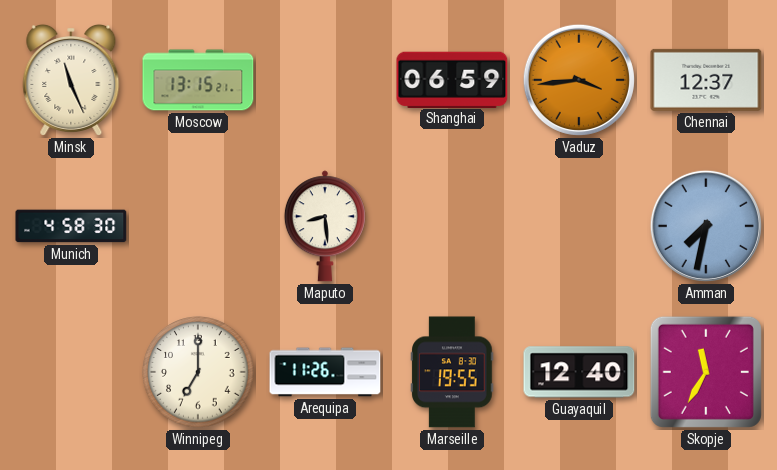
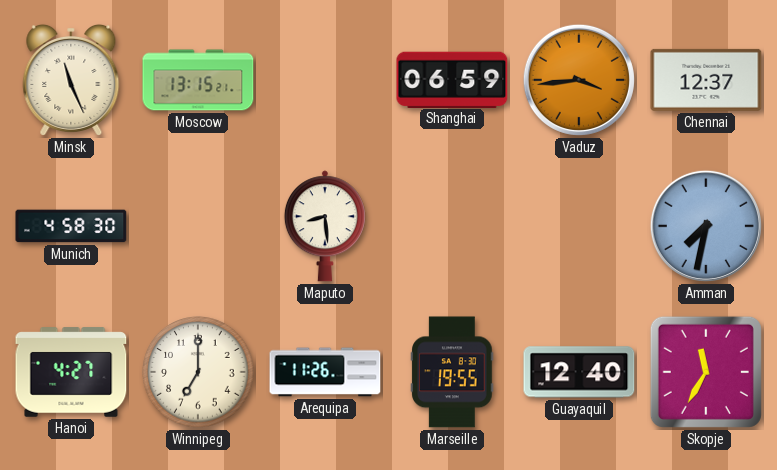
Hanoi: none -> 4:27
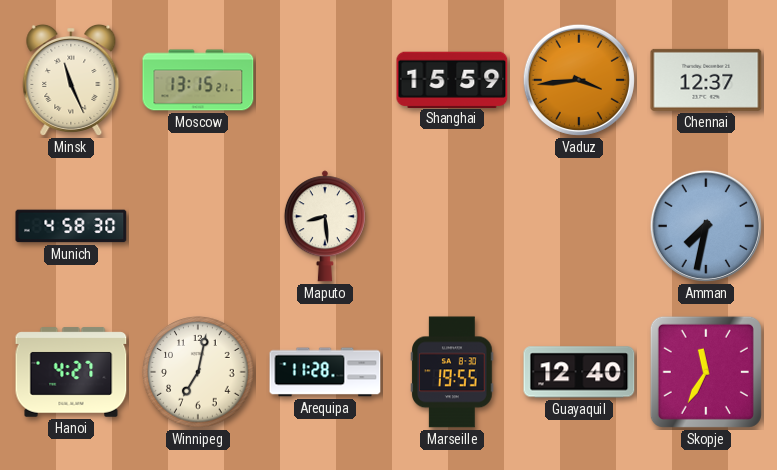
Shanghai: 06:59 -> 15:59
Winnipeg: 7:00 -> 7:02
Arequipa: 11:26 -> 11:28
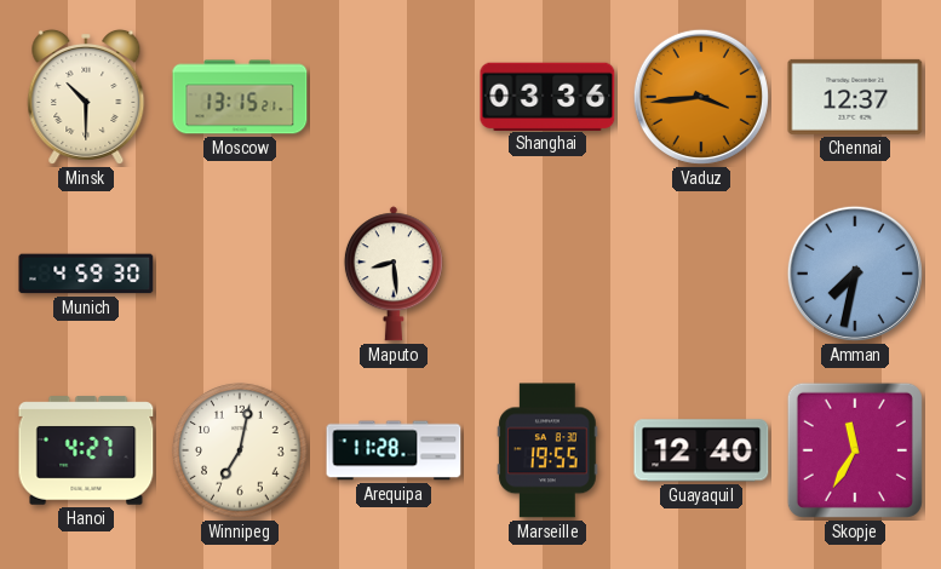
Minsk: 11:26 -> 10:30
Shanghai: 15:59 -> 03:36
Munich: 4:58 -> 4:59
